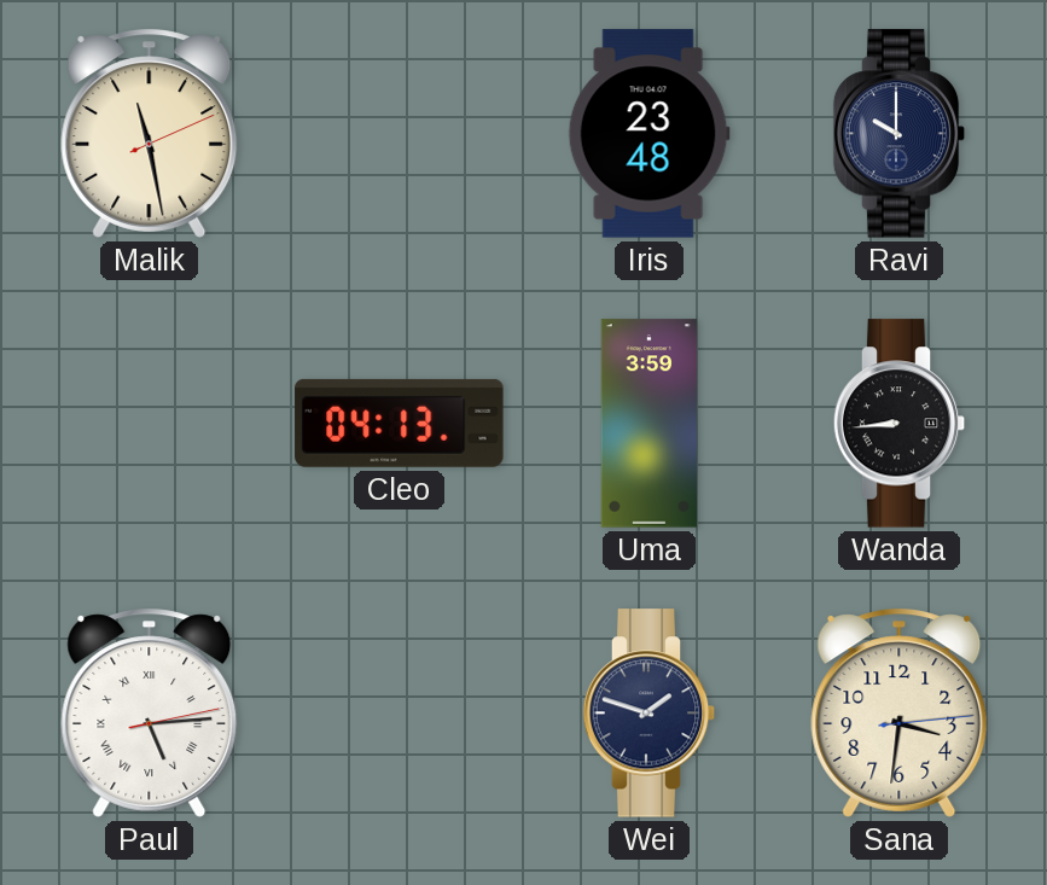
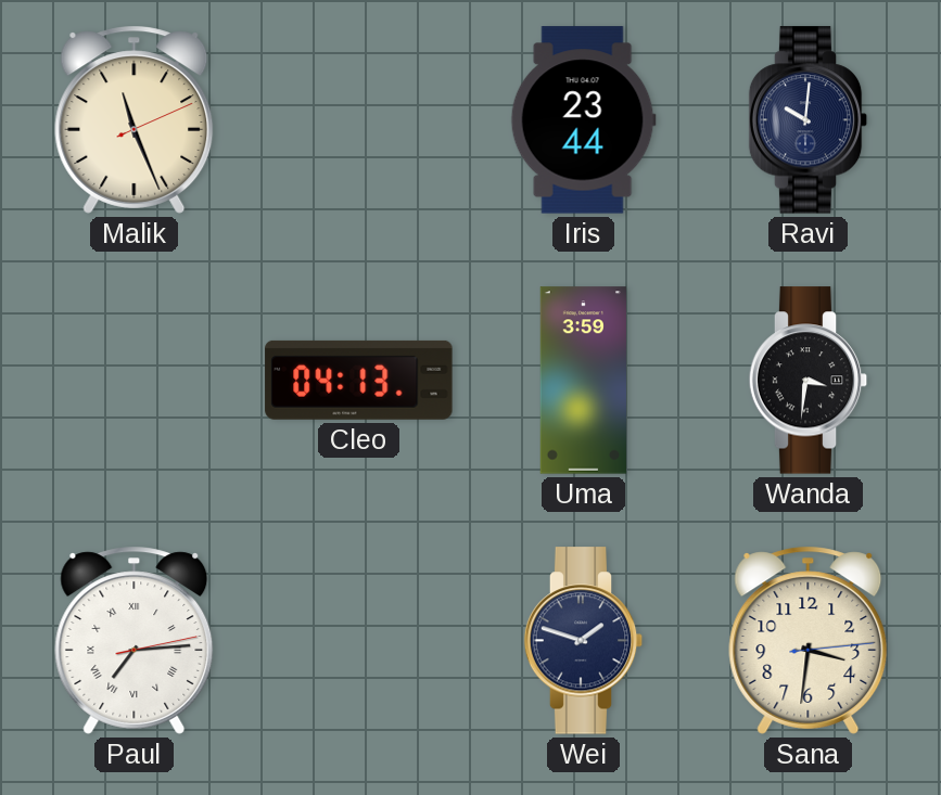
Malik: 11:28 -> 11:26
Iris: 23:48 -> 23:44
Ravi: 10:00 -> 10:01
Wanda: 8:44 -> 3:31
Paul: 5:14 -> 7:14
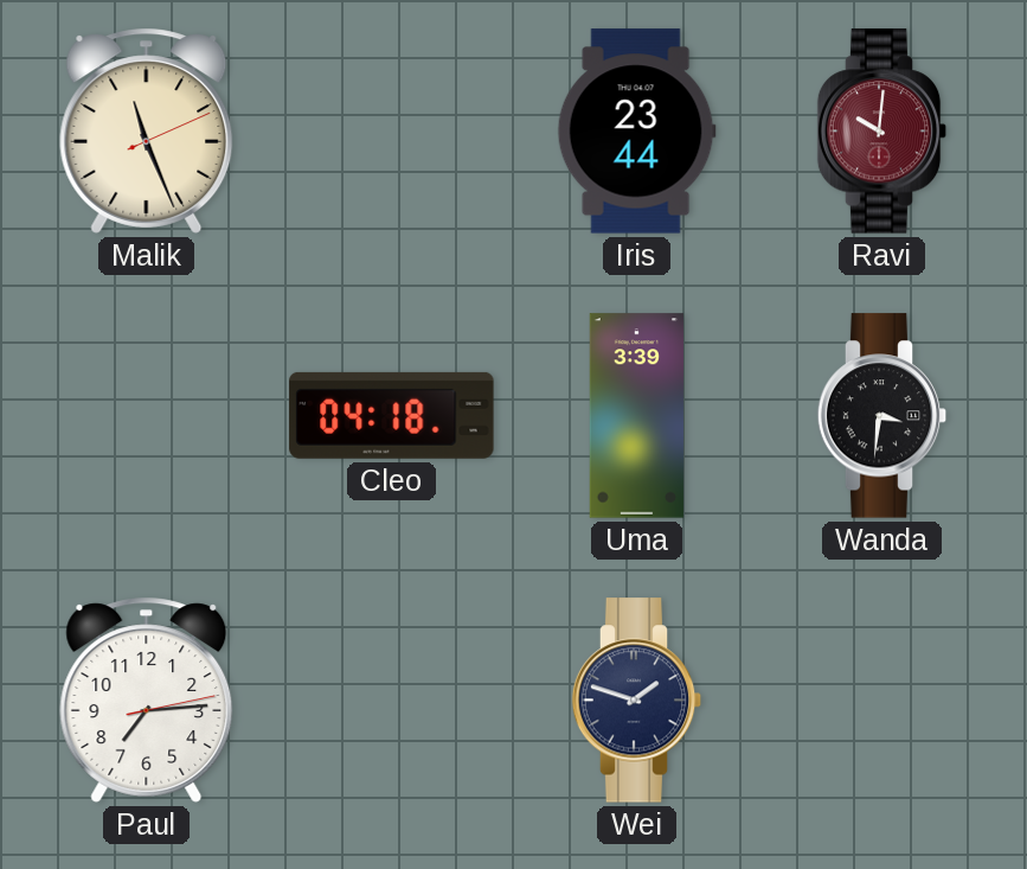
Ravi dial: navy -> burgundy
Cleo: 04:13 -> 04:18
Uma: 3:59 -> 3:39
Paul numerals: Roman -> Arabic
Sana: 3:31 -> none
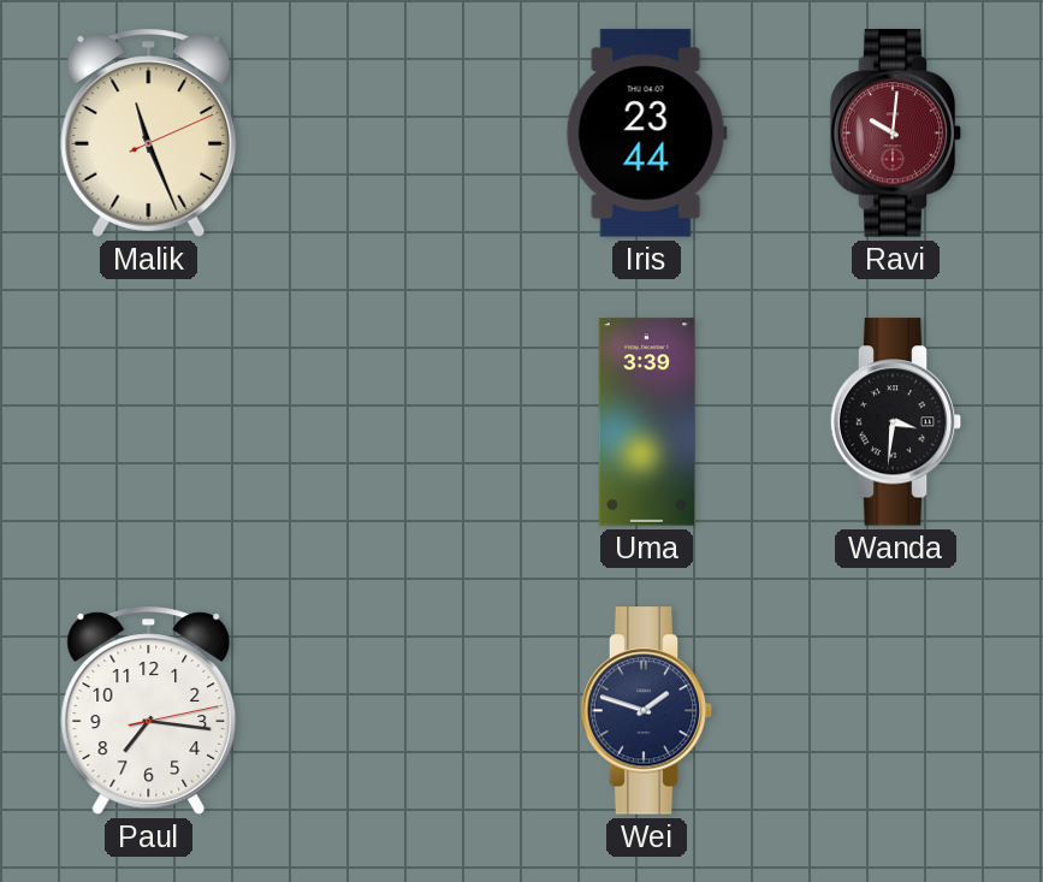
Cleo: 04:18 -> none
Paul: 7:14 -> 7:16
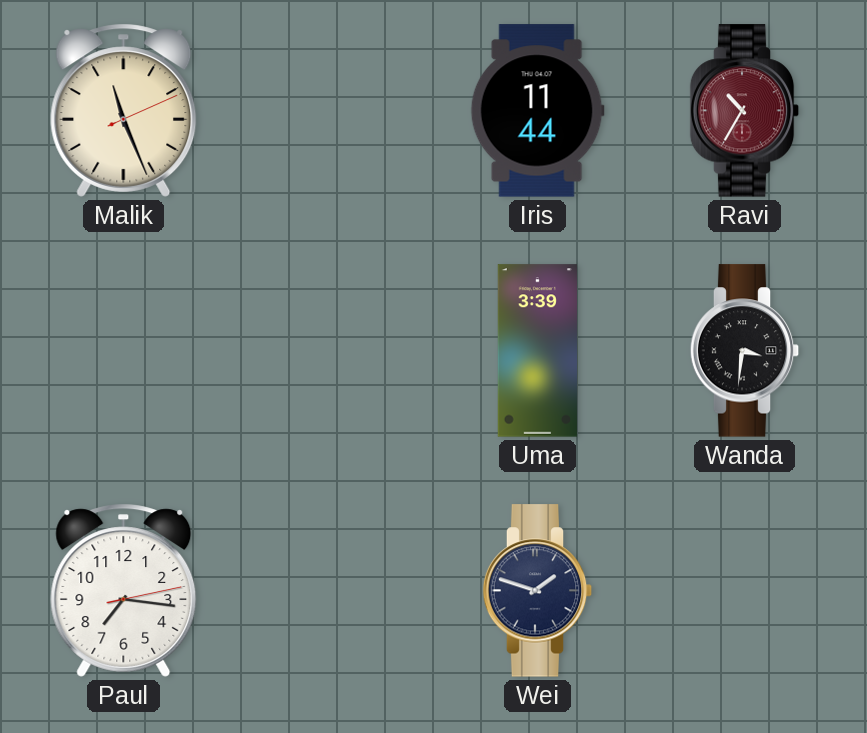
Iris: 23:44 -> 11:44
Ravi: 10:01 -> 10:35
